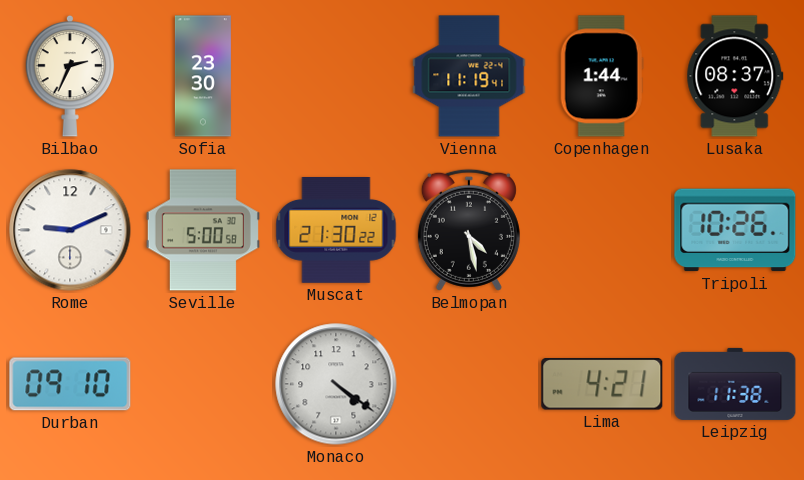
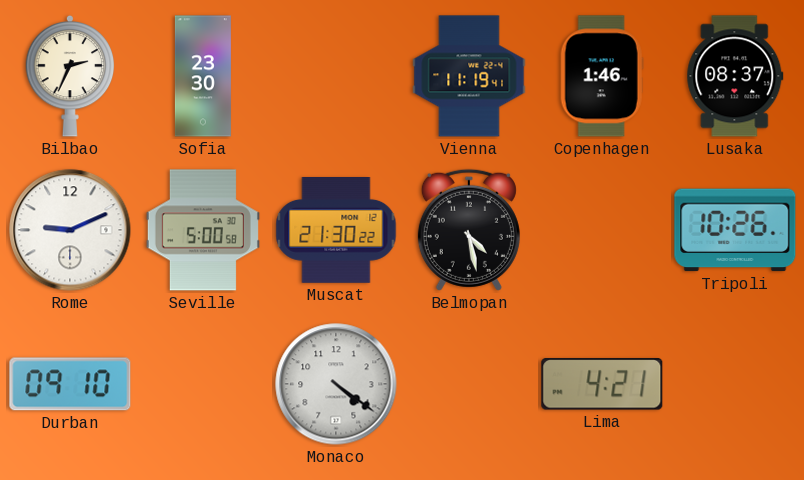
Copenhagen: 1:44 -> 1:46
Leipzig: 11:38 -> none
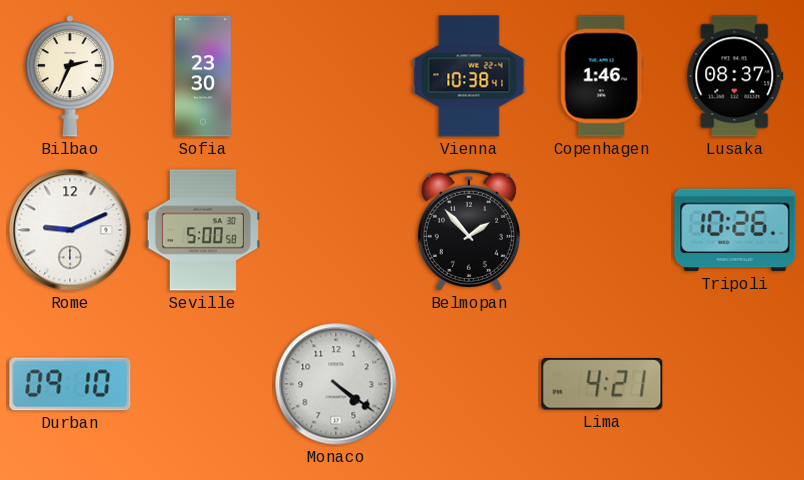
Vienna: 11:19 -> 10:38
Muscat: 21:30 -> none
Belmopan: 4:28 -> 1:53
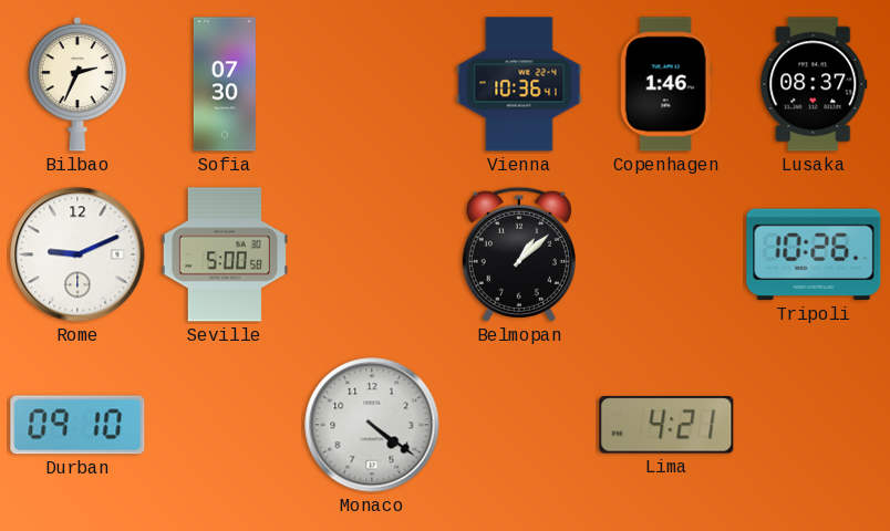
Sofia: 23:30 -> 07:30
Vienna: 10:38 -> 10:36
Belmopan: 1:53 -> 1:08
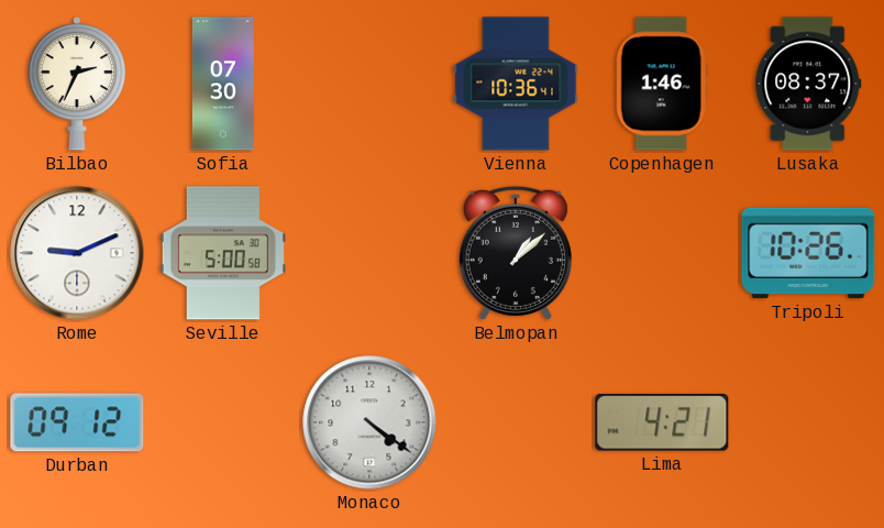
Durban: 09:10 -> 09:12
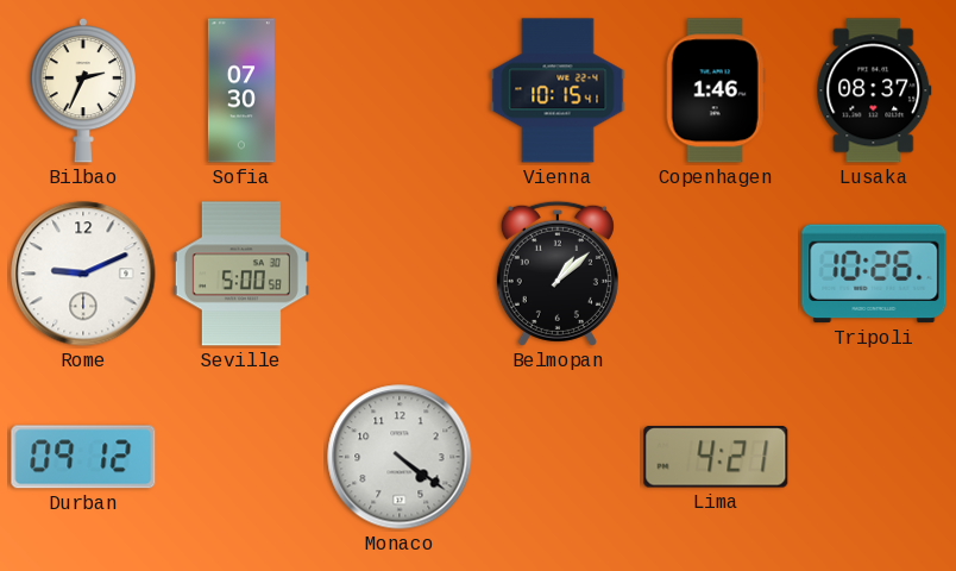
Vienna: 10:36 -> 10:15
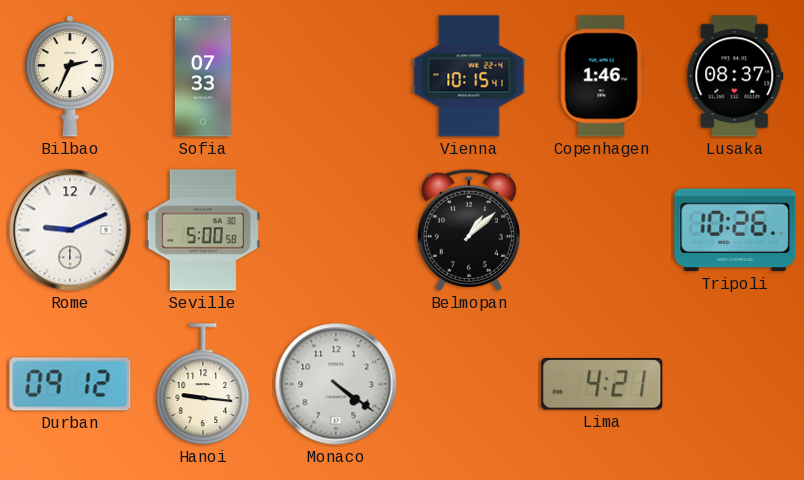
Sofia: 07:30 -> 07:33
Hanoi: none -> 9:16
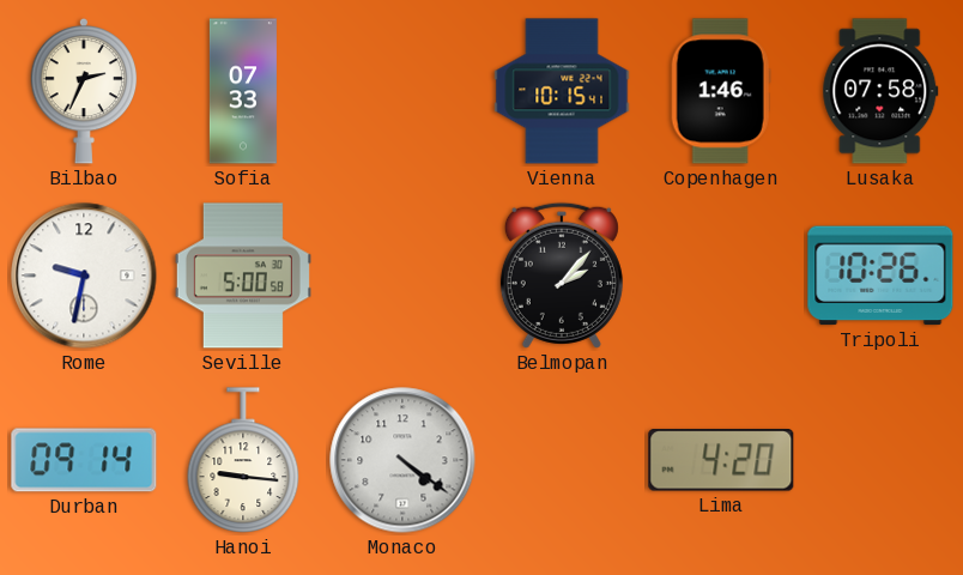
Lusaka: 08:37 -> 07:58
Rome: 9:11 -> 9:32
Belmopan: 1:08 -> 2:07
Durban: 09:12 -> 09:14
Lima: 4:21 -> 4:20
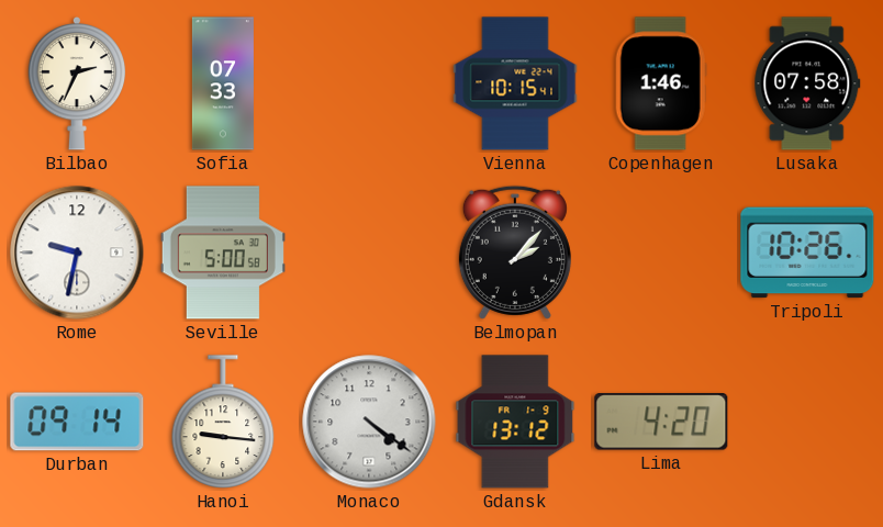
Gdansk: none -> 13:12
